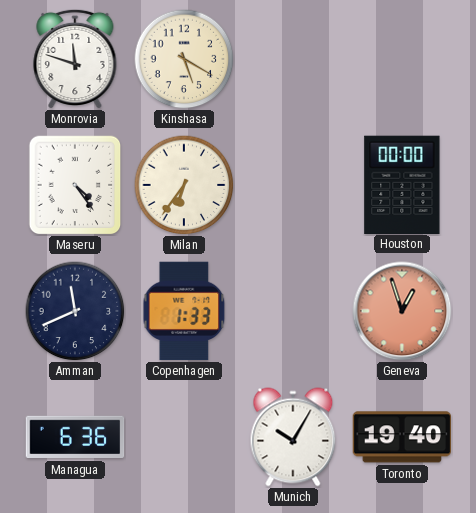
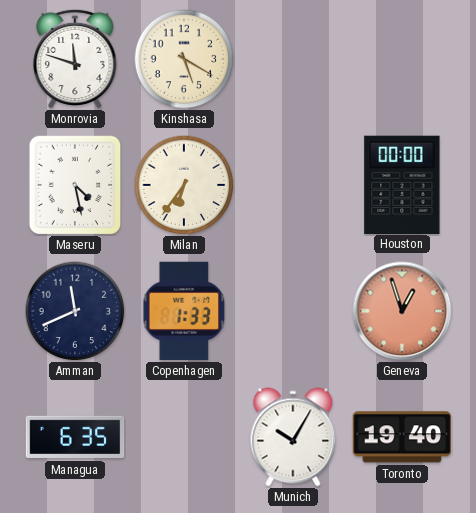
Maseru: 4:24 -> 4:28
Managua: 6:36 -> 6:35
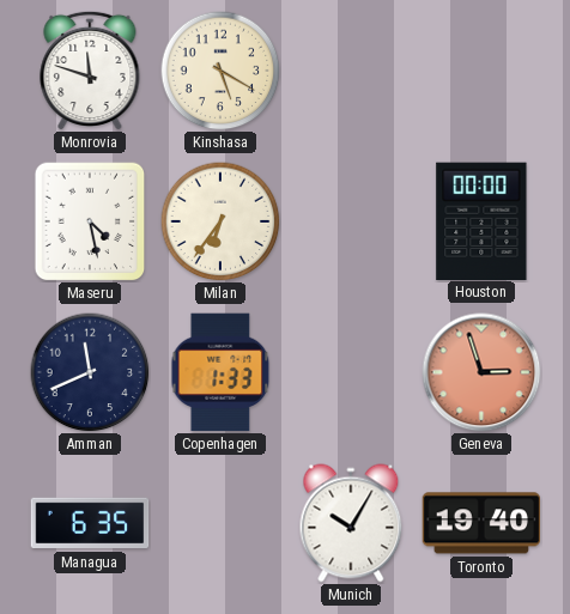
Geneva: 12:57 -> 2:57
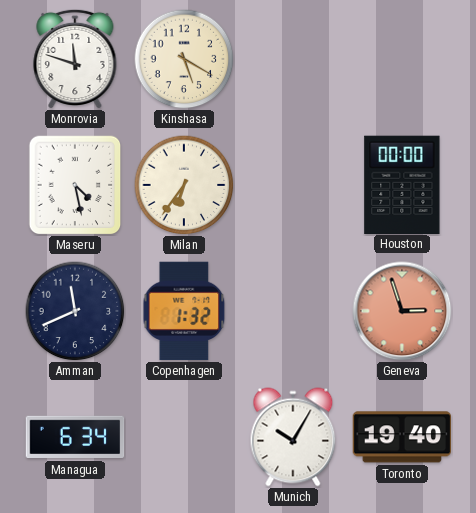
Copenhagen: 1:33 -> 1:32
Managua: 6:35 -> 6:34
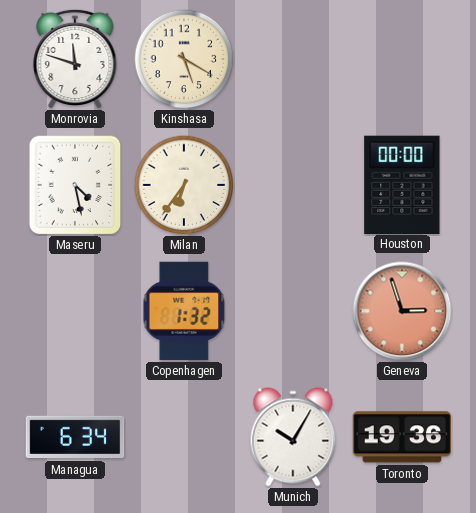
Amman: 11:41 -> none
Toronto: 19:40 -> 19:36
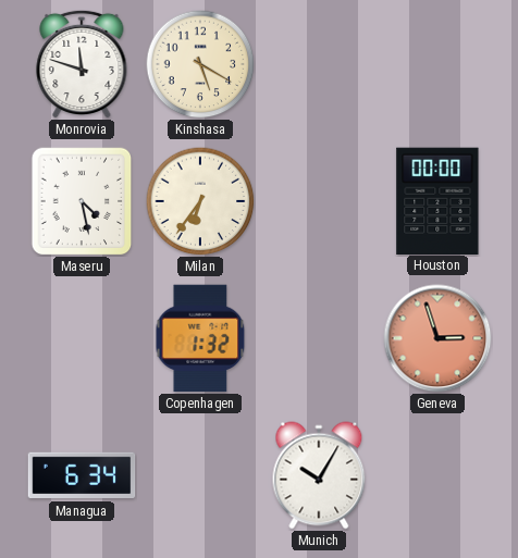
Toronto: 19:36 -> none
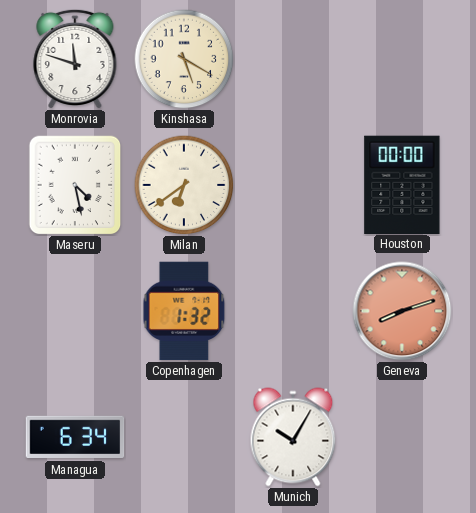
Milan: 6:36 -> 6:39
Geneva: 2:57 -> 8:12
